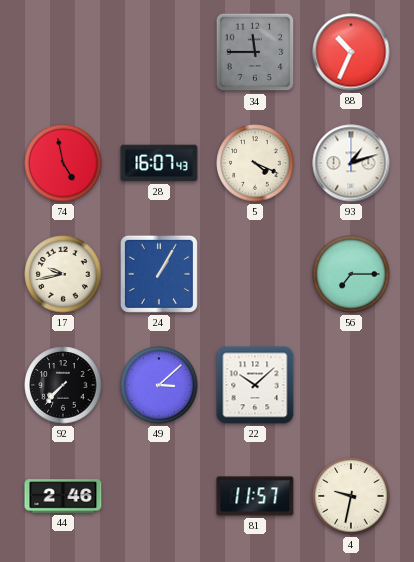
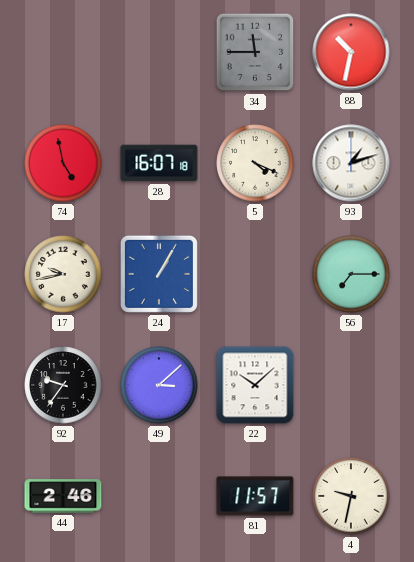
88: 10:34 -> 10:32
28: 16:07:43 -> 16:07:18
92: 7:37 -> 9:36
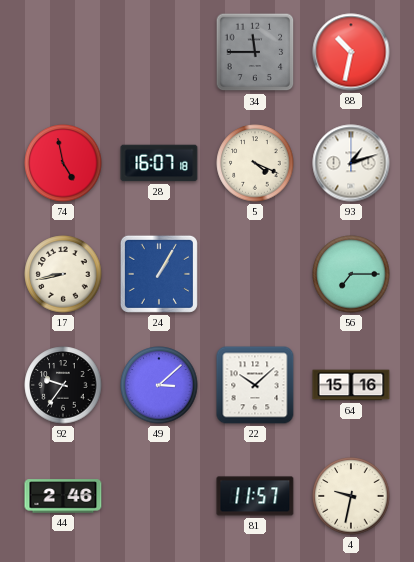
17: 9:43 -> 8:43
64: none -> 15:16
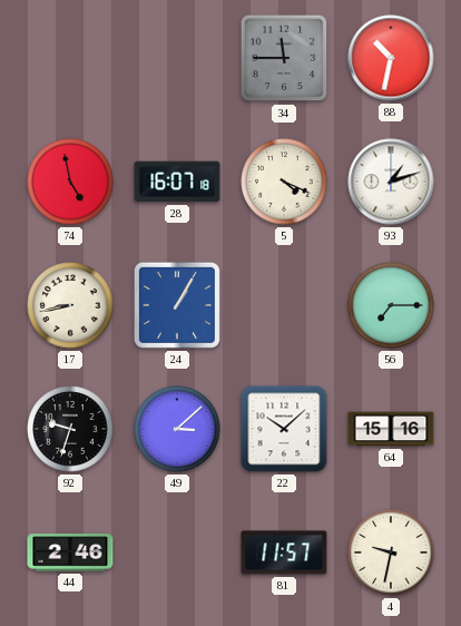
92: 9:36 -> 9:33
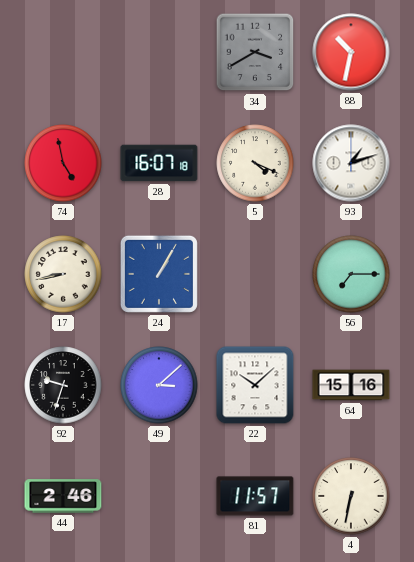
34: 11:45 -> 3:40
4: 9:32 -> 6:32
